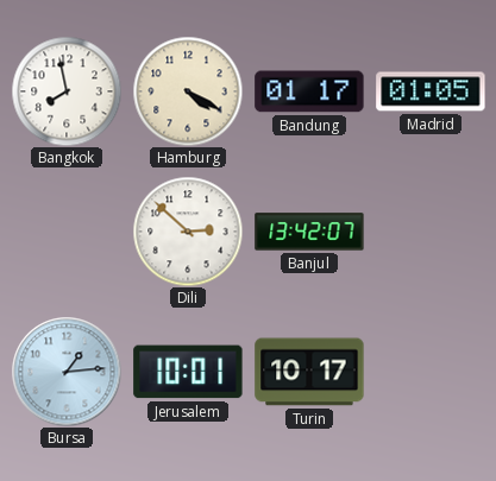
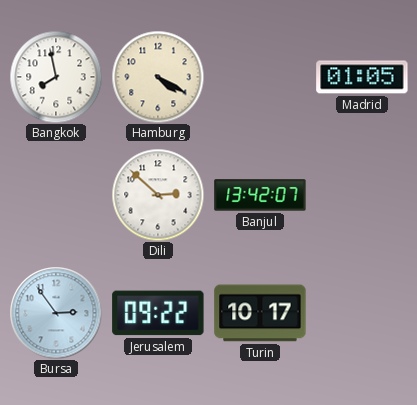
Bandung: 01:17 -> none
Bursa: 1:14 -> 2:54
Jerusalem: 10:01 -> 09:22
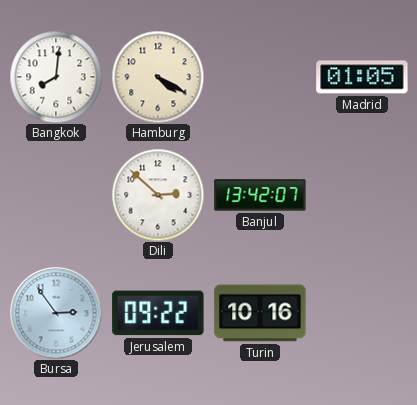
Bangkok: 7:58 -> 8:01
Turin: 10:17 -> 10:16
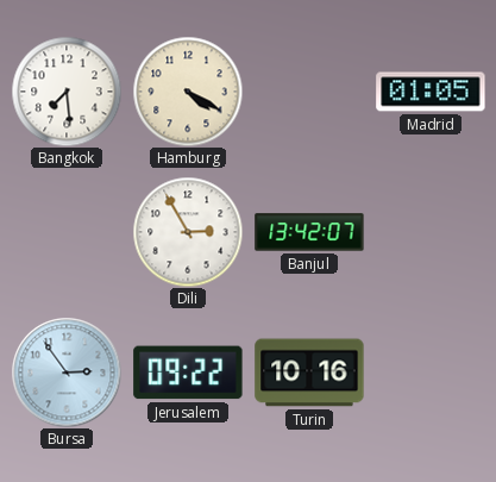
Bangkok: 8:01 -> 7:29
Dili: 2:52 -> 2:55
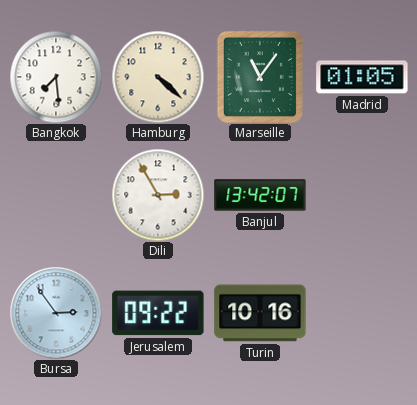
Hamburg: 4:20 -> 4:22
Marseille: none -> 11:06
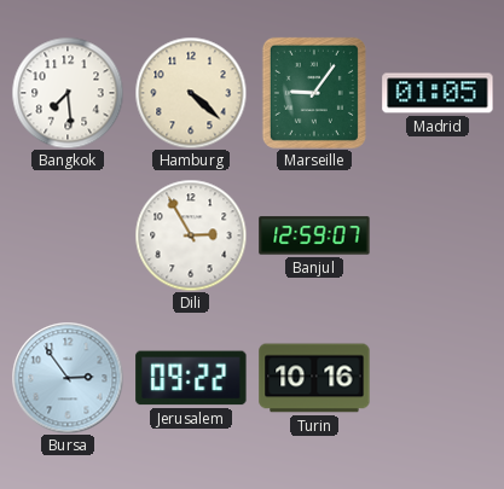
Marseille: 11:06 -> 9:06
Banjul: 13:42 -> 12:59
